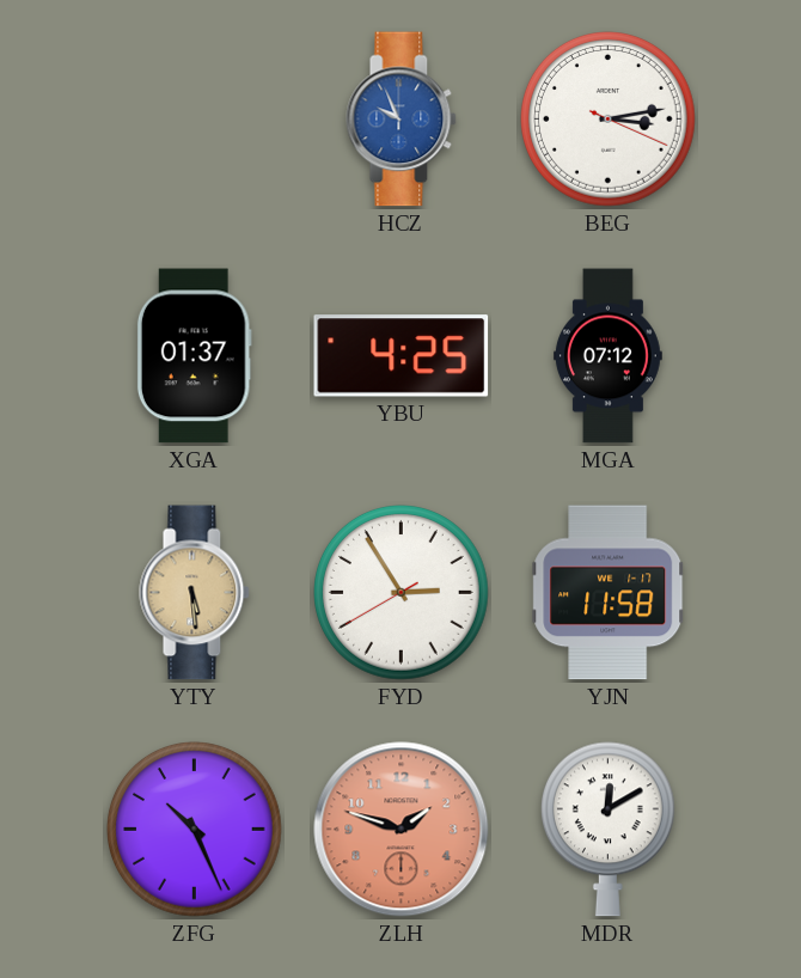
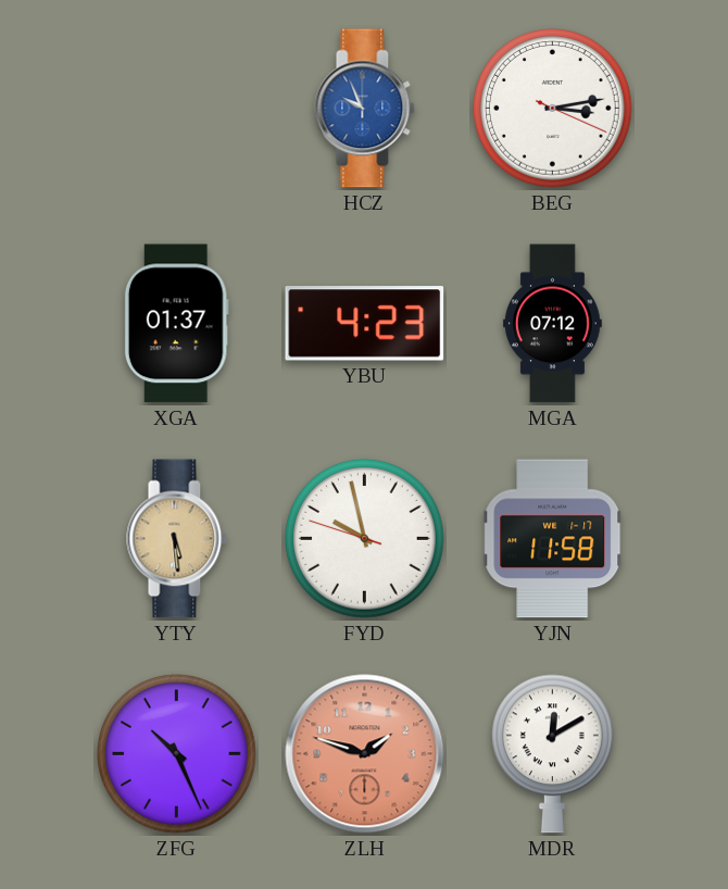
YBU: 4:25 -> 4:23
FYD: 2:54 -> 9:57
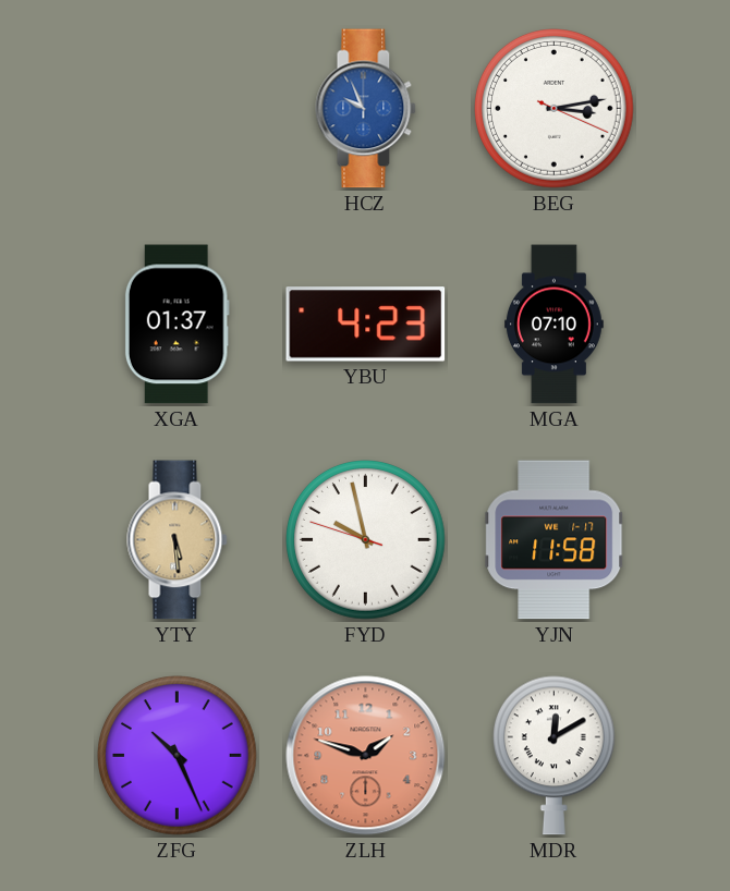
MGA: 07:12 -> 07:10
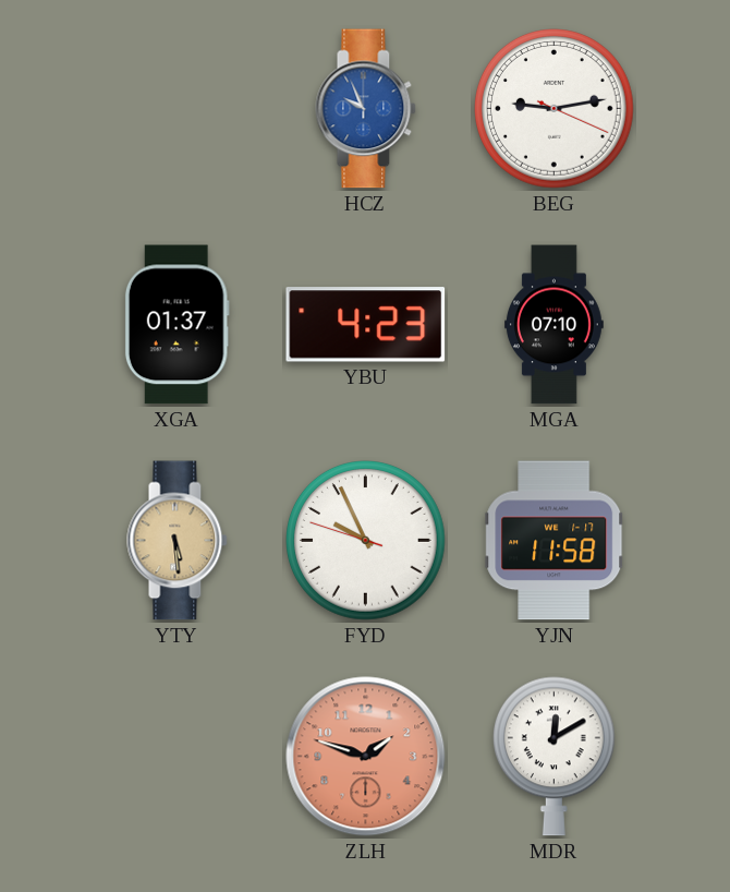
BEG: 3:13 -> 9:13
FYD: 9:57 -> 9:55
ZFG: 10:26 -> none
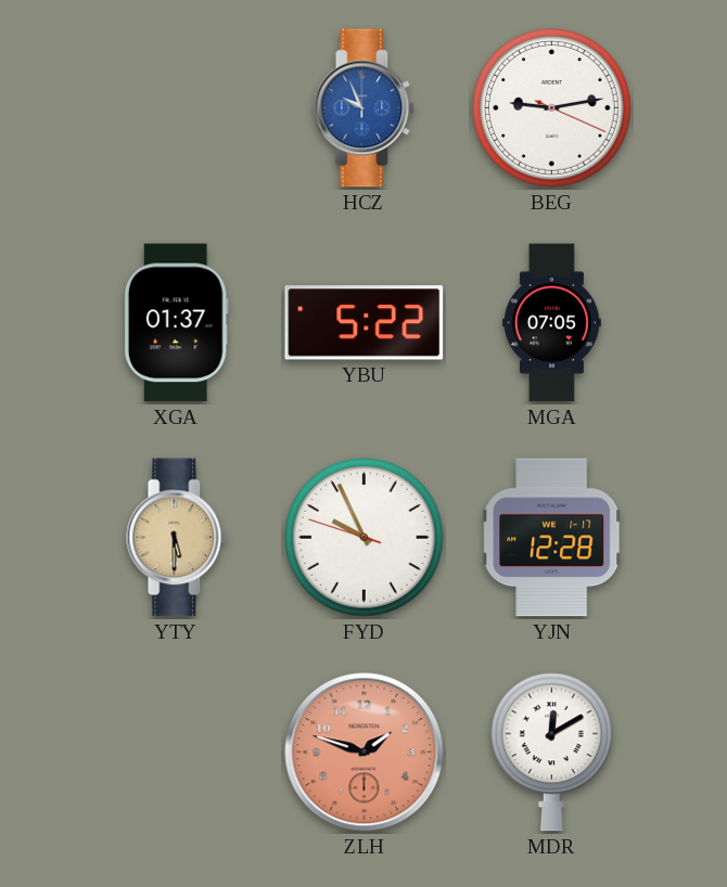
YBU: 4:23 -> 5:22
MGA: 07:10 -> 07:05
YTY: 5:29 -> 5:30
YJN: 11:58 -> 12:28
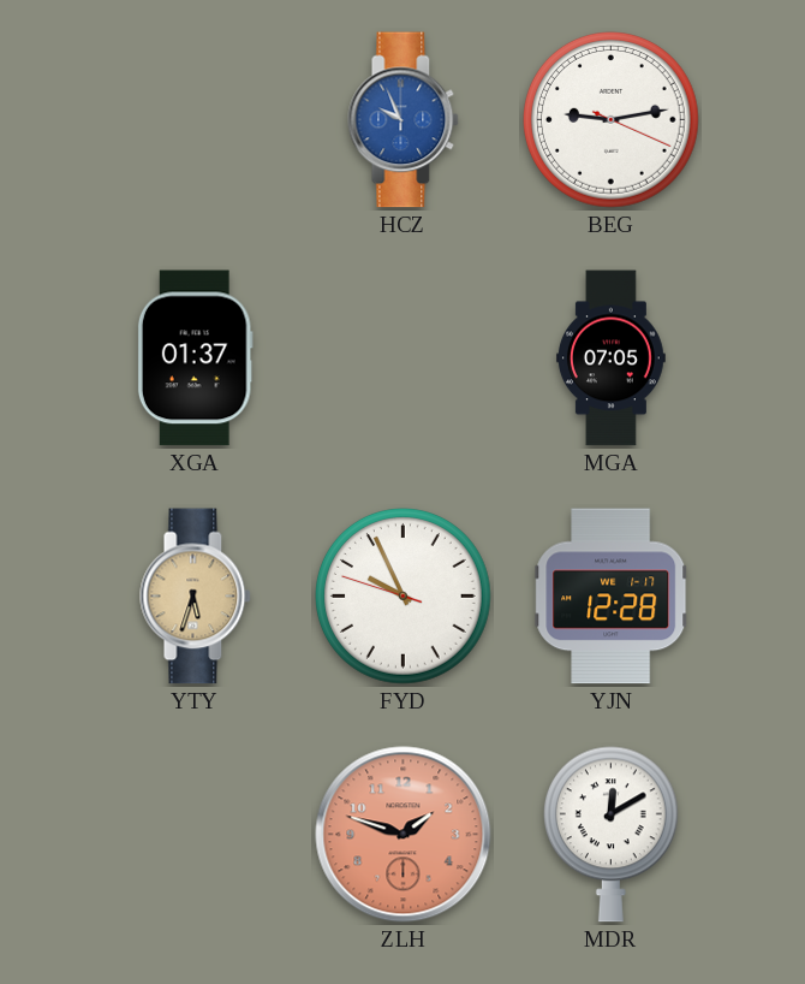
YBU: 5:22 -> none
YTY: 5:30 -> 5:33
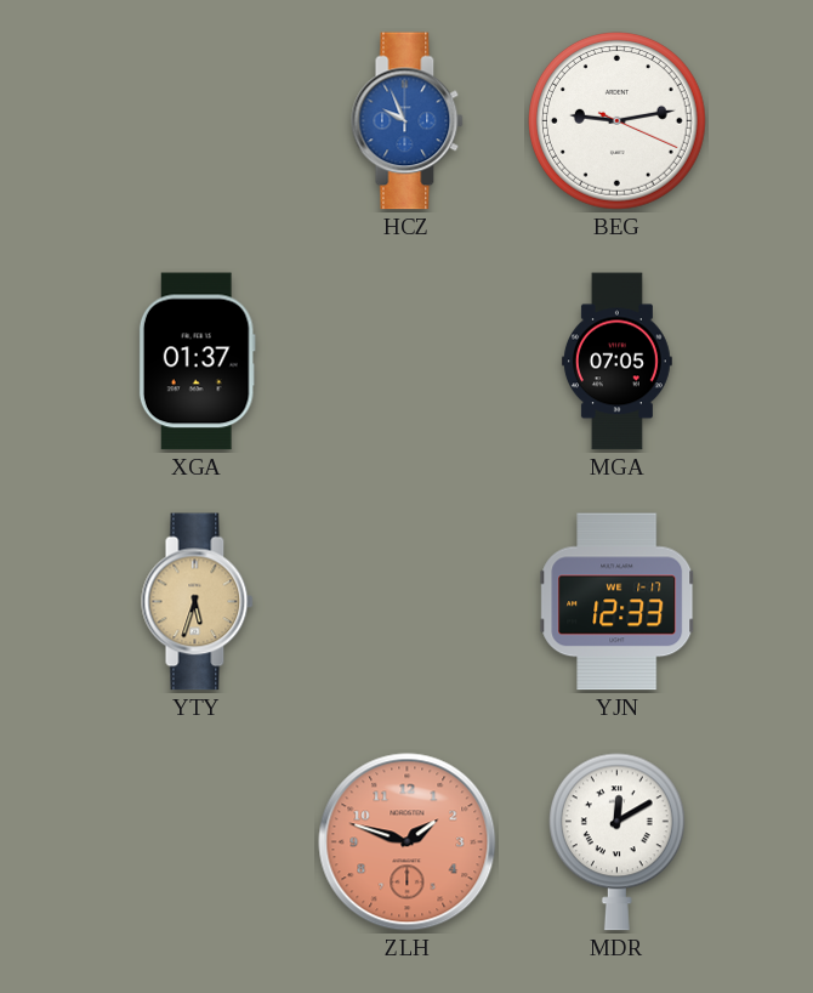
FYD: 9:55 -> none
YJN: 12:28 -> 12:33
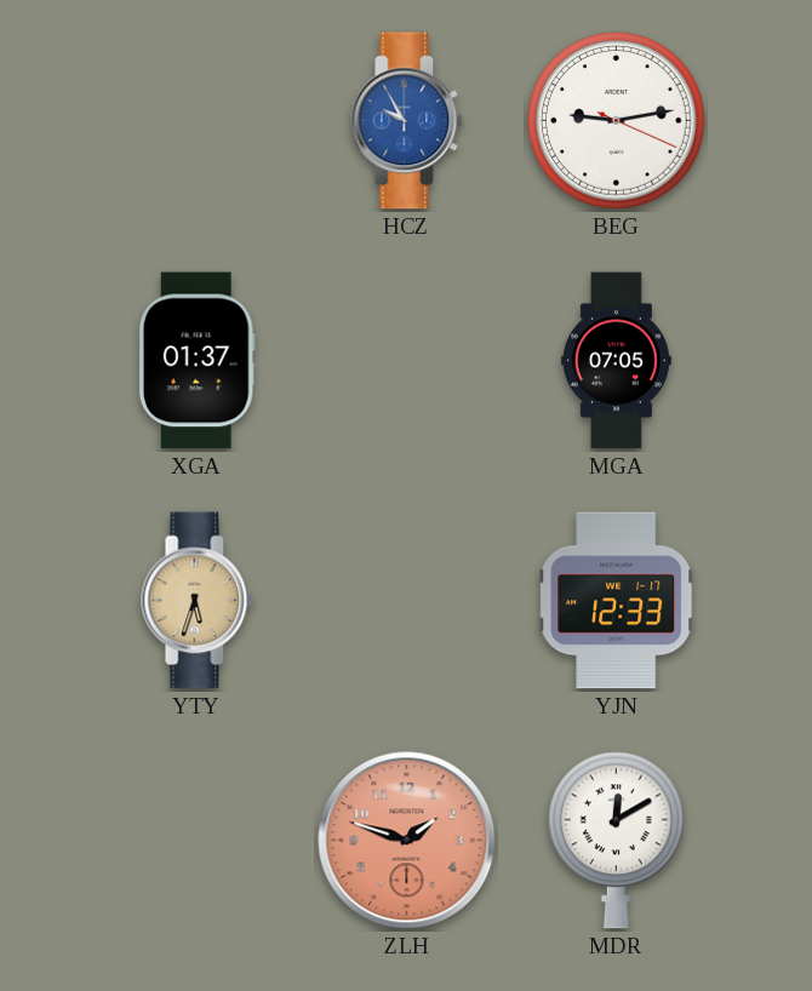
HCZ: 9:56 -> 9:55
